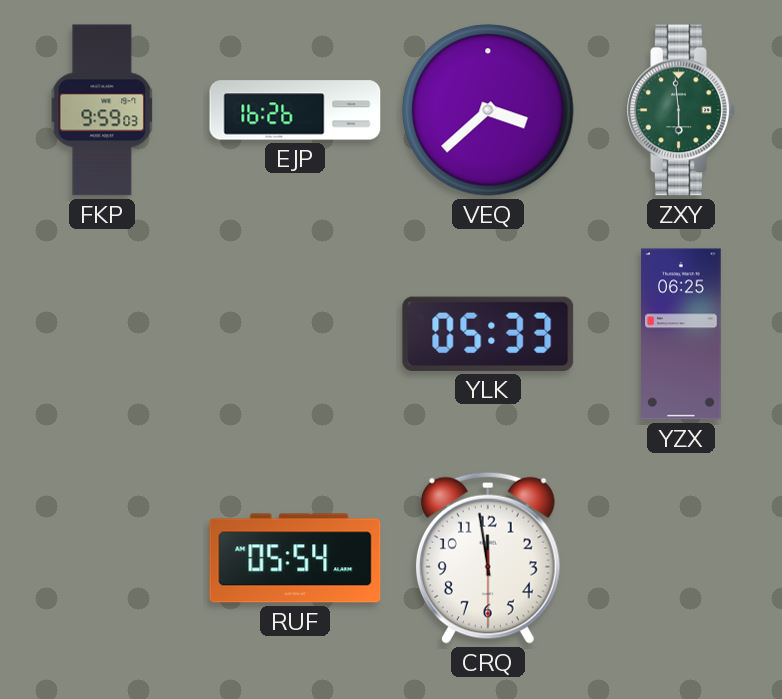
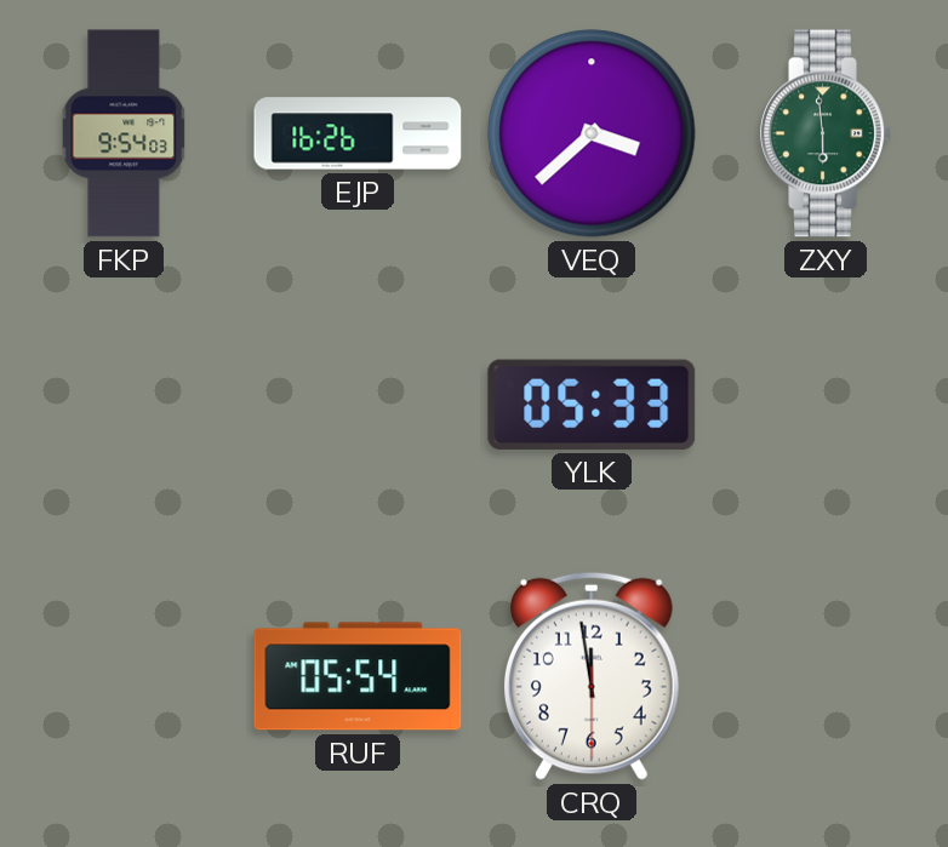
FKP: 9:59 -> 9:54
YZX: 06:25 -> none
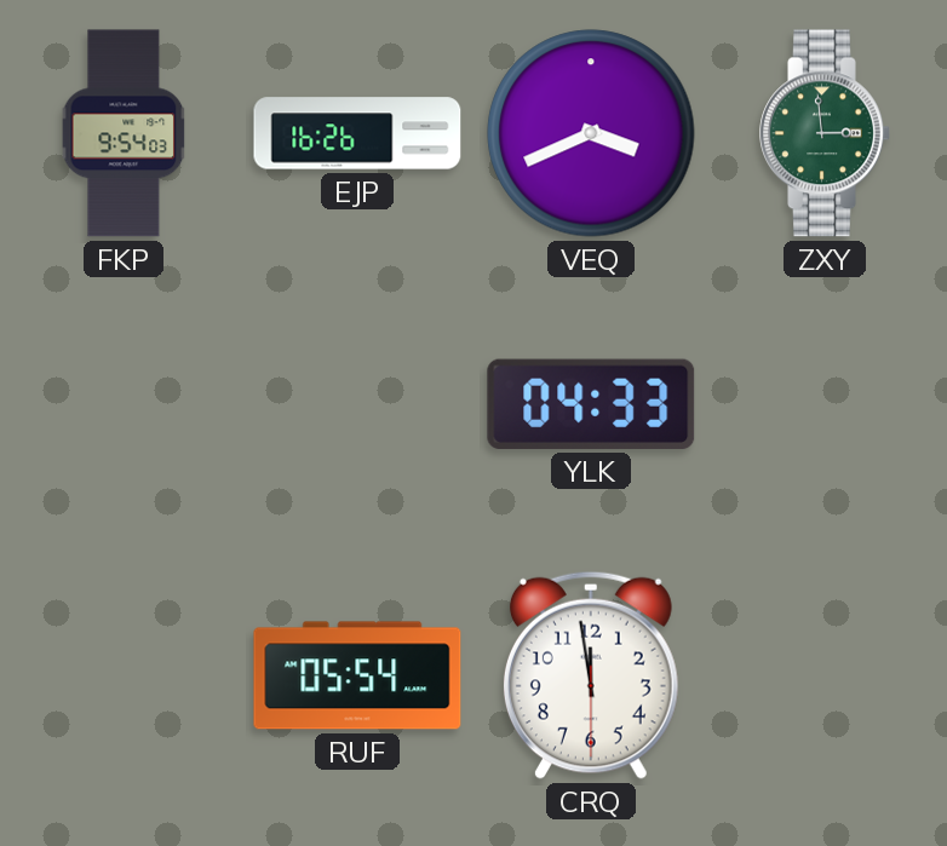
VEQ: 3:38 -> 3:41
ZXY: 5:59 -> 2:59
YLK: 05:33 -> 04:33
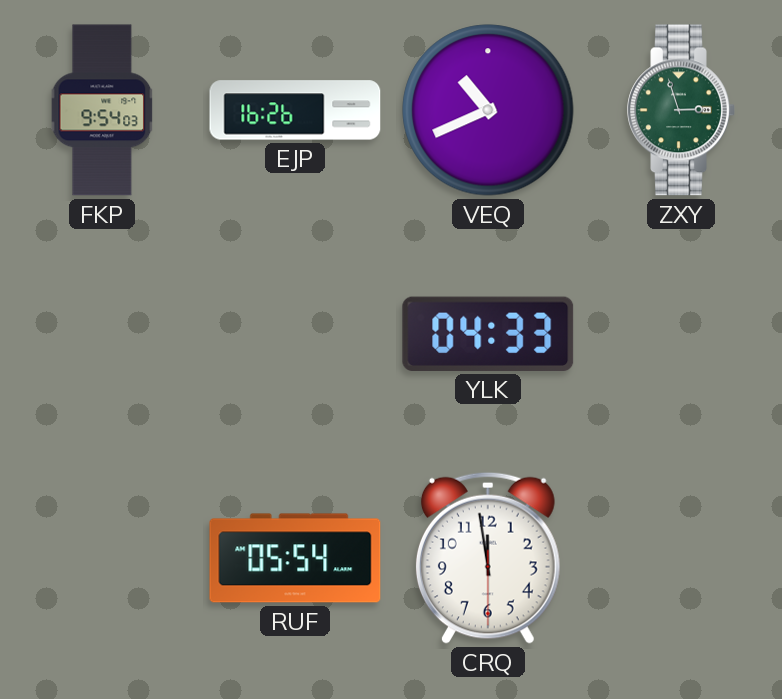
VEQ: 3:41 -> 10:41
ZXY: 2:59 -> 2:57
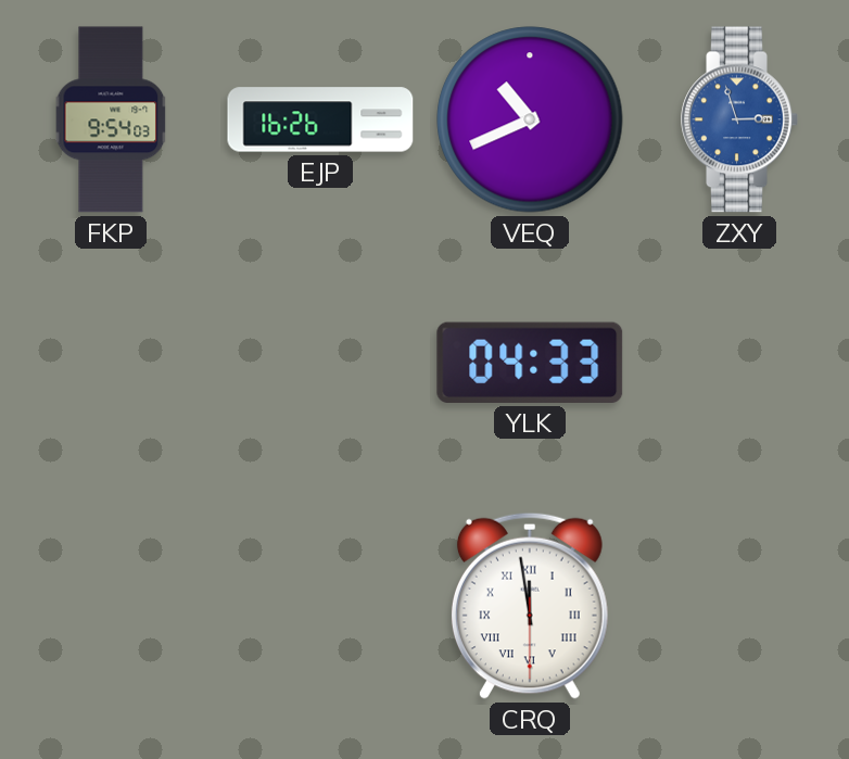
ZXY dial: green -> blue
RUF: 05:54 -> none
CRQ numerals: Arabic -> Roman
